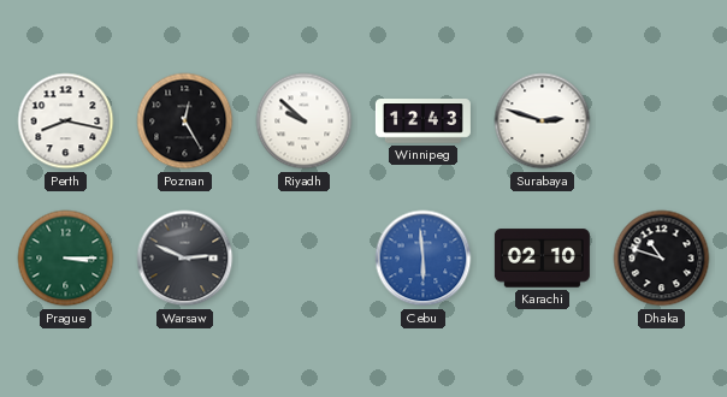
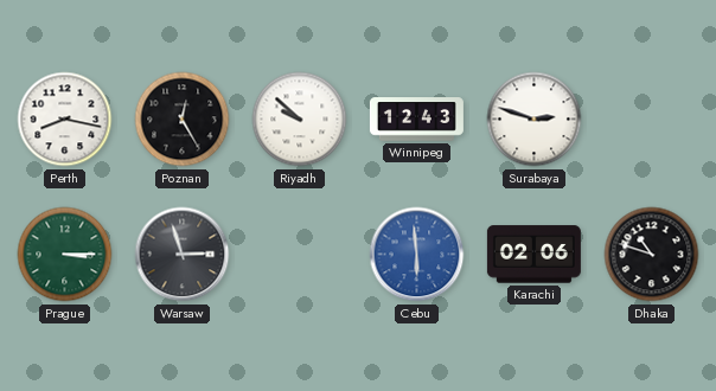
Warsaw: 2:49 -> 2:57
Karachi: 02:10 -> 02:06
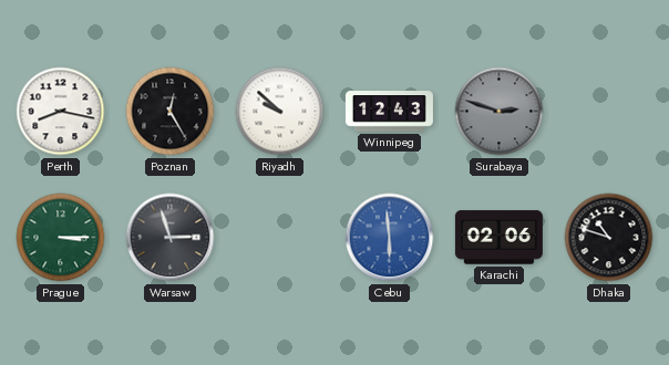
Surabaya dial: white -> grey
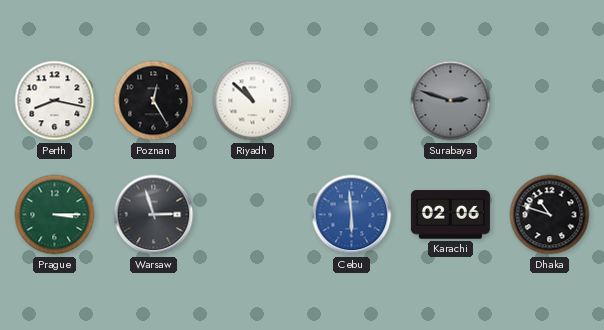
Riyadh: 9:52 -> 10:52
Winnipeg: 12:43 -> none
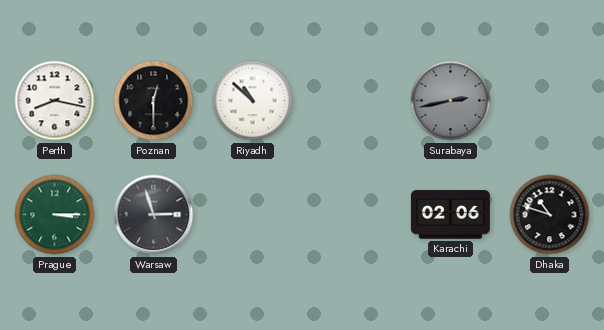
Poznan: 12:25 -> 12:30
Surabaya: 2:48 -> 2:43
Cebu: 5:59 -> none
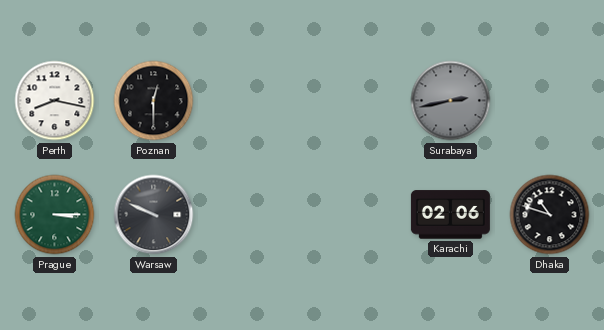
Riyadh: 10:52 -> none
Warsaw: 2:57 -> 9:49
